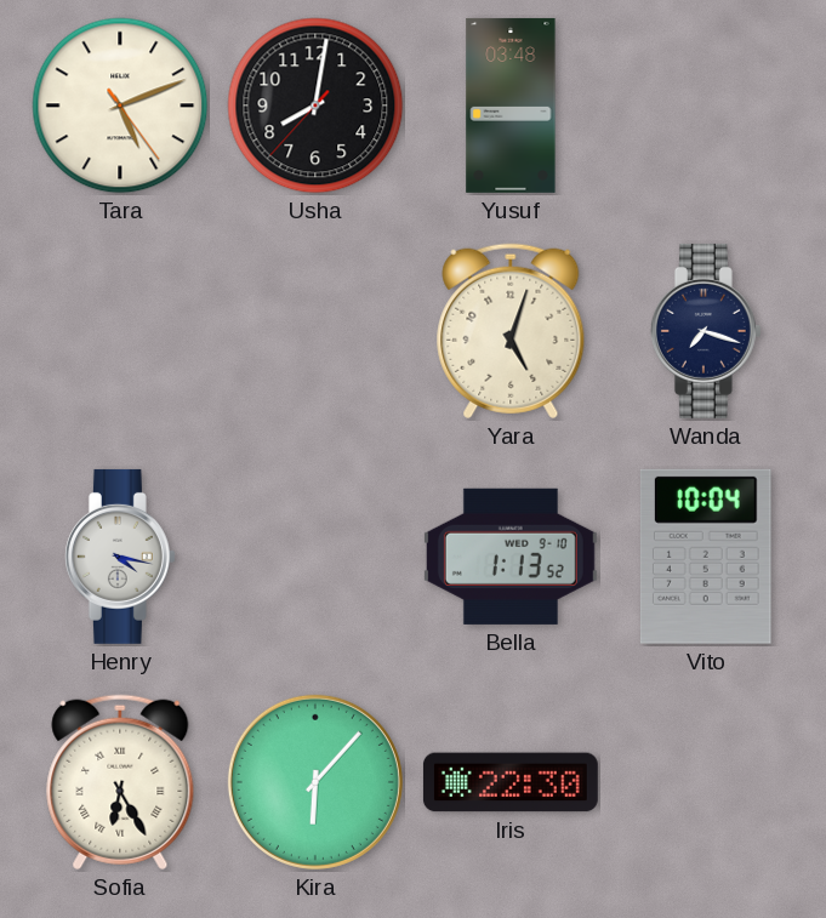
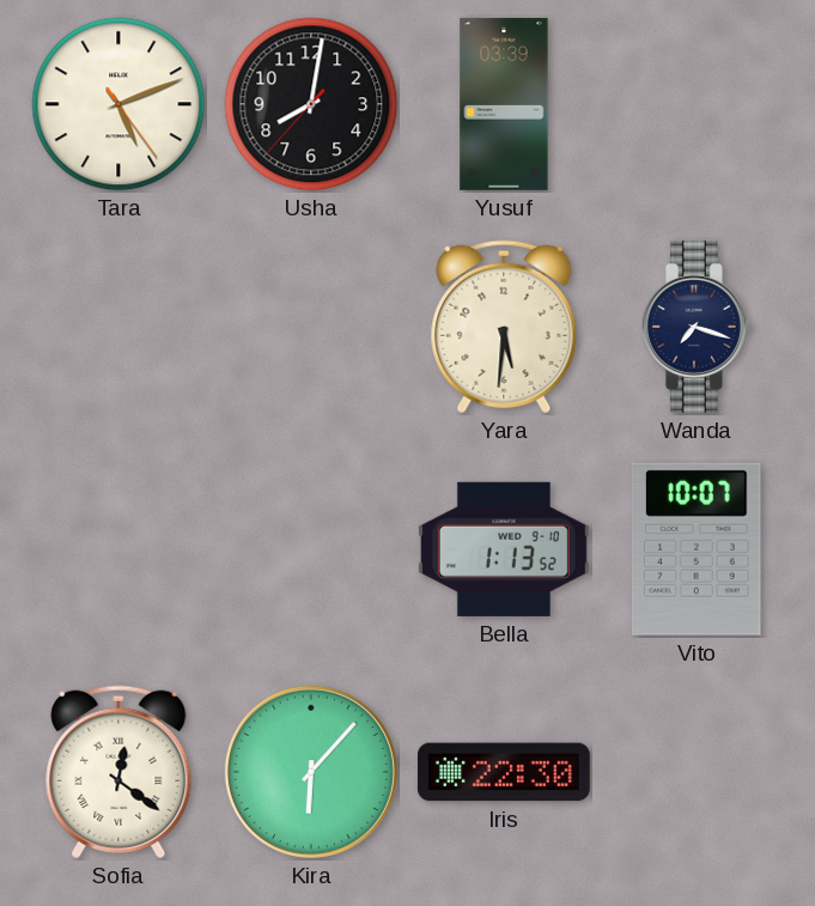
Yusuf: 03:48 -> 03:39
Yara: 5:03 -> 5:31
Henry: 4:17 -> none
Vito: 10:04 -> 10:07
Sofia: 6:25 -> 12:21
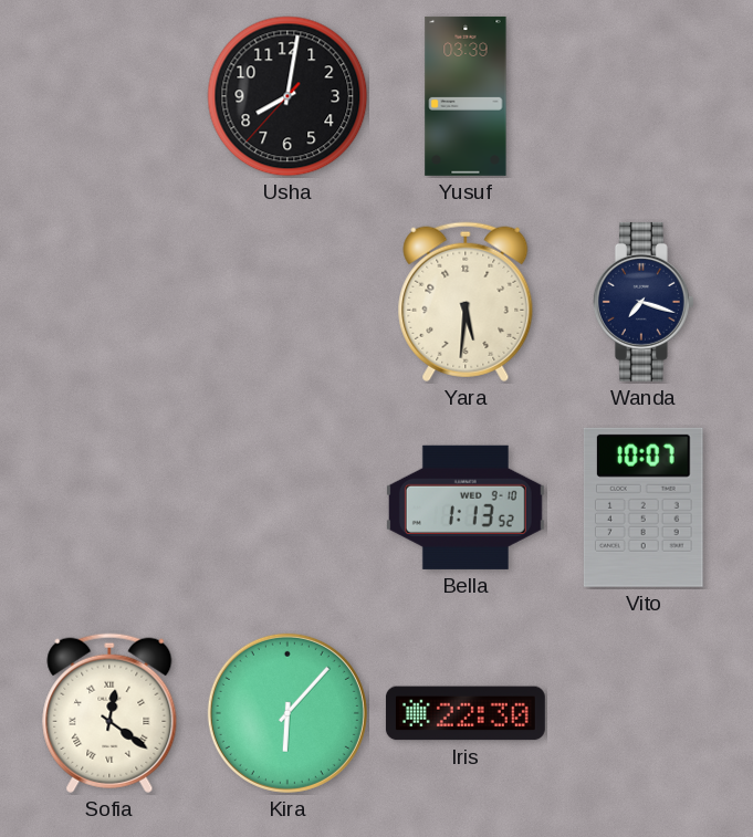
Tara: 5:11 -> none
